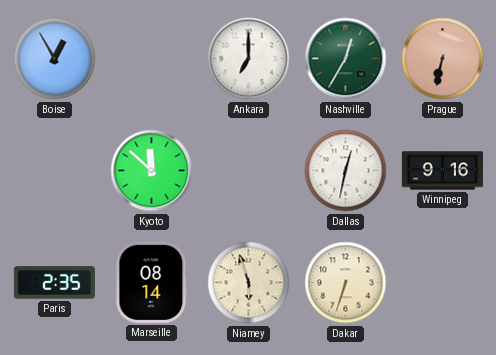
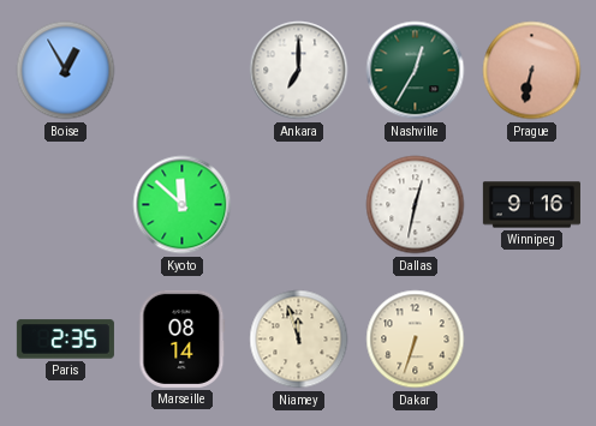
Niamey: 5:57 -> 11:57
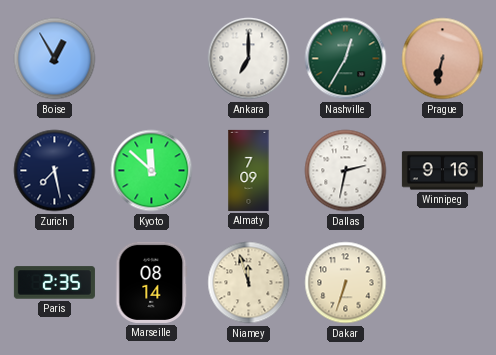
Zurich: none -> 7:28
Almaty: none -> 7:09
Dallas: 12:32 -> 2:32
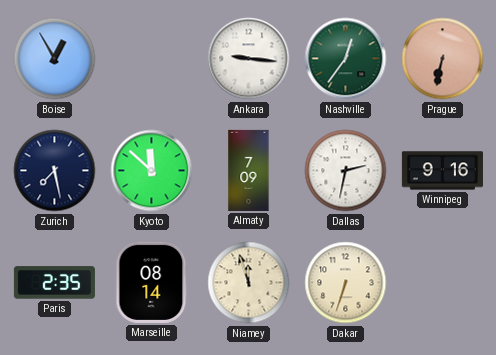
Ankara: 7:00 -> 9:16
Nashville: 12:35 -> 12:36
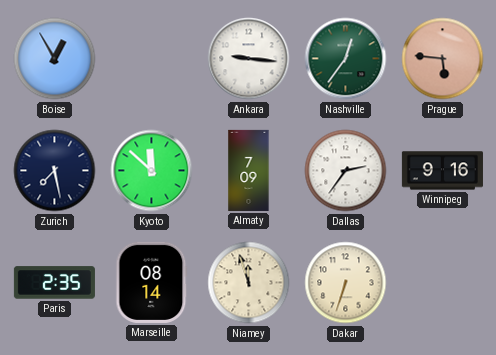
Prague: 6:32 -> 5:46
Dallas: 2:32 -> 2:36
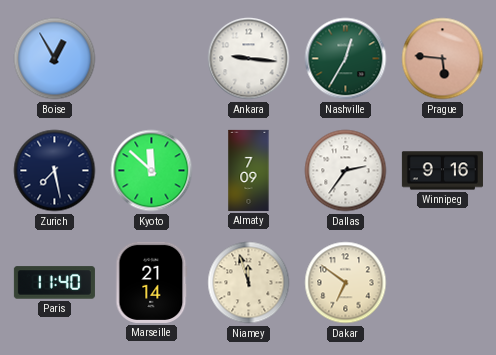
Nashville: 12:36 -> 12:35
Paris: 2:35 -> 11:40
Marseille: 08:14 -> 21:14
Dakar: 6:33 -> 6:51
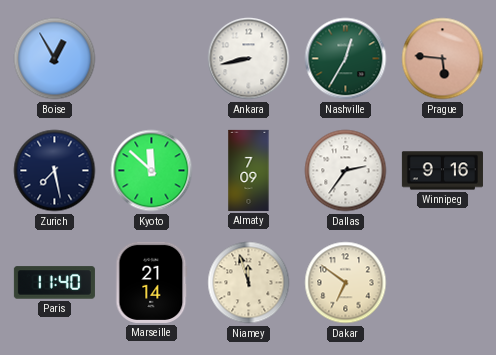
Ankara: 9:16 -> 8:43
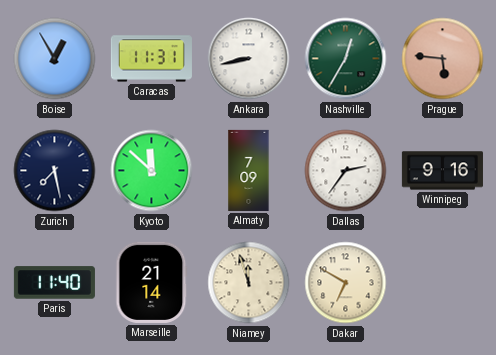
Caracas: none -> 11:31
Dakar: 6:51 -> 6:50
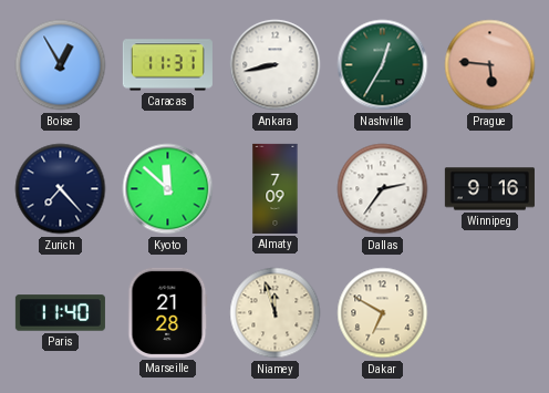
Zurich: 7:28 -> 7:23
Marseille: 21:14 -> 21:28
